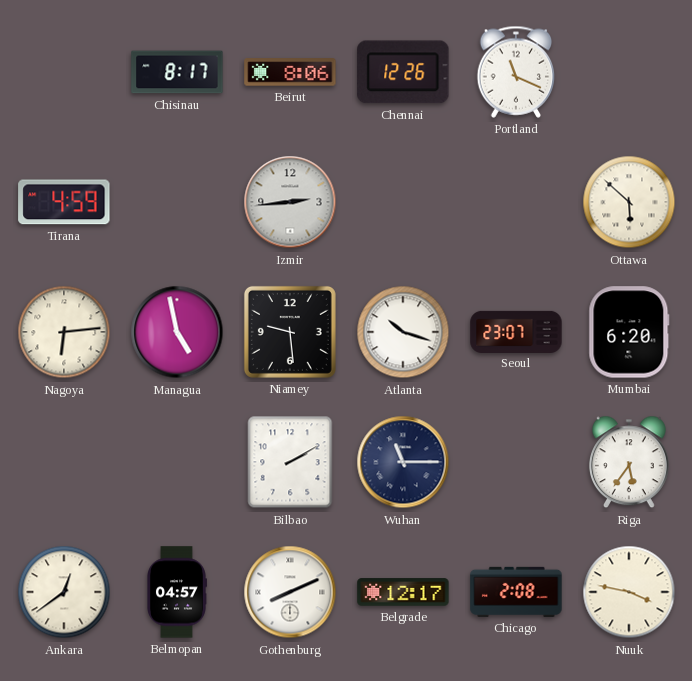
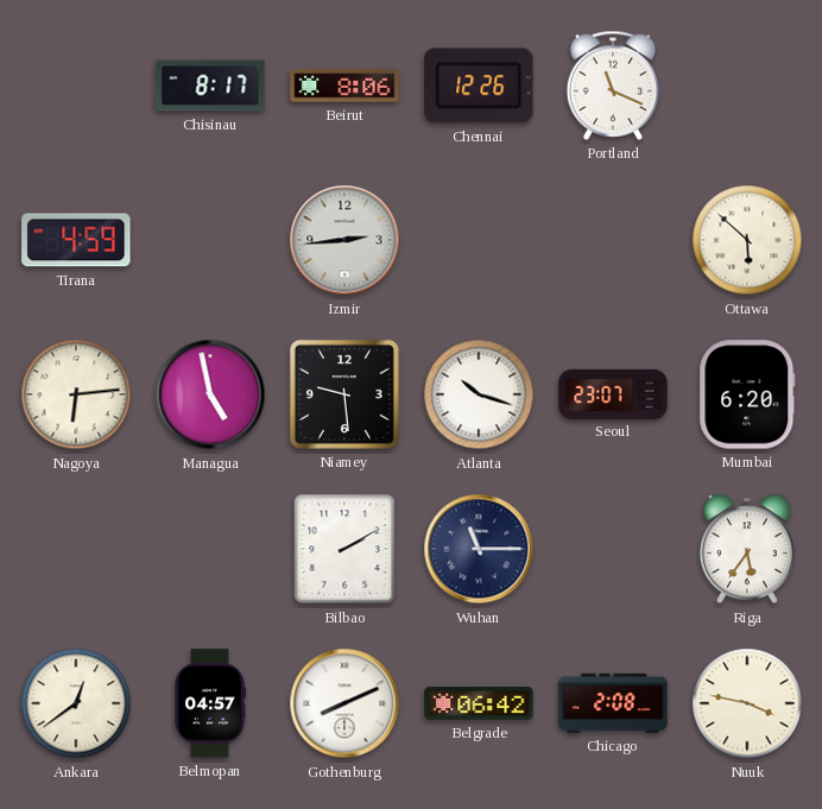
Belgrade: 12:17 -> 06:42
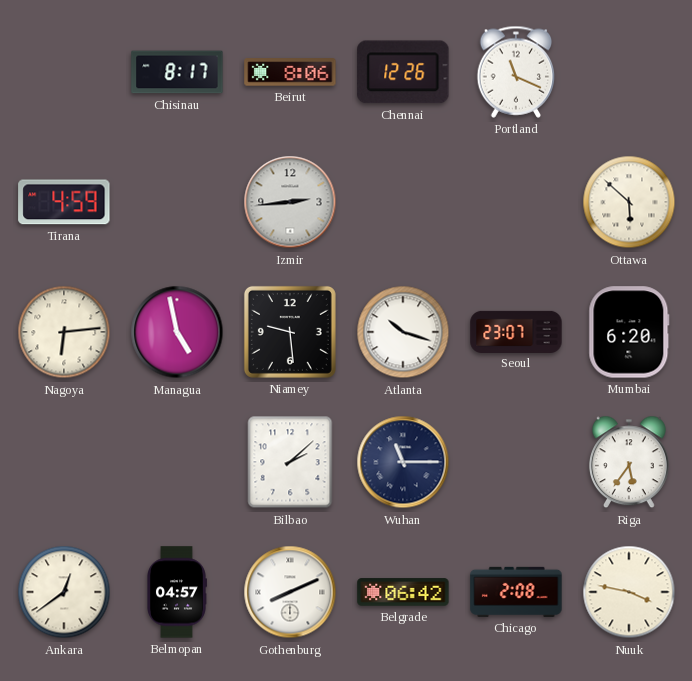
Bilbao: 2:10 -> 2:08
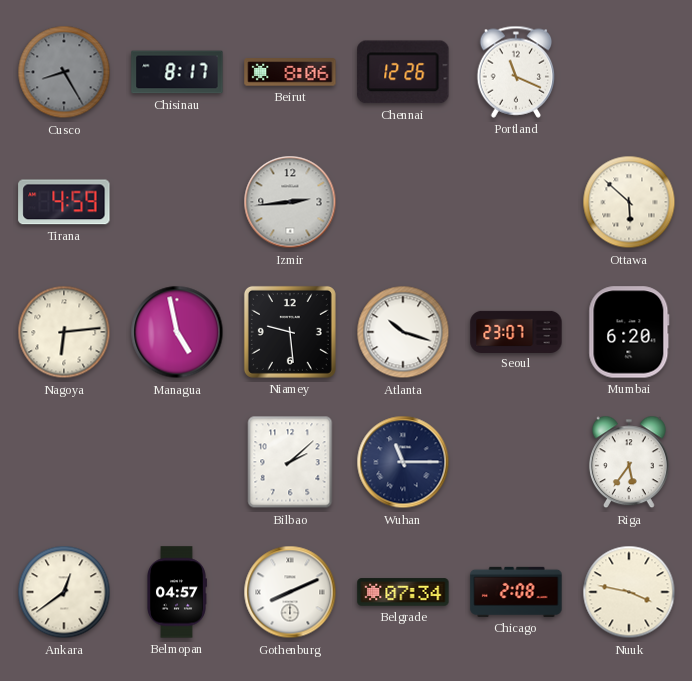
Cusco: none -> 8:25
Belgrade: 06:42 -> 07:34
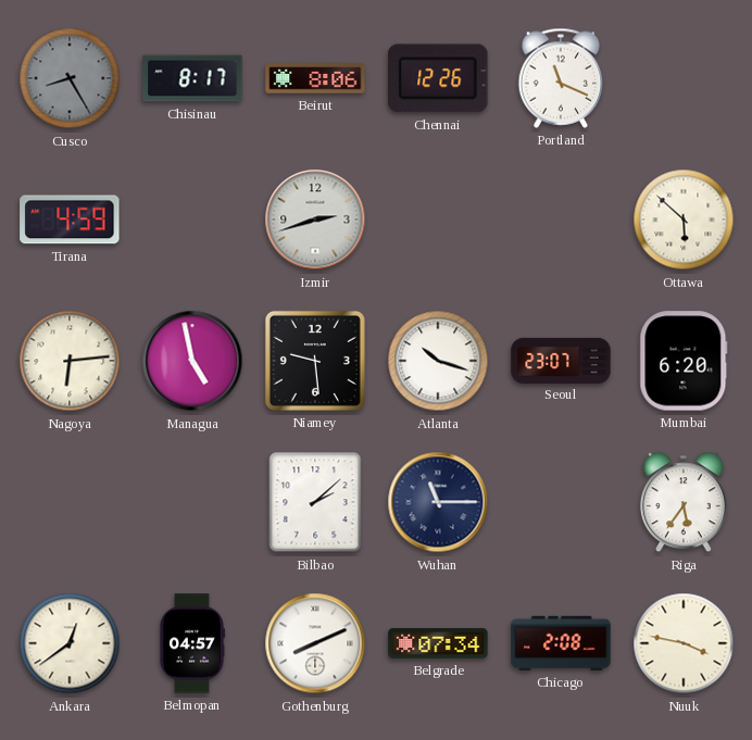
Izmir: 2:44 -> 2:42
